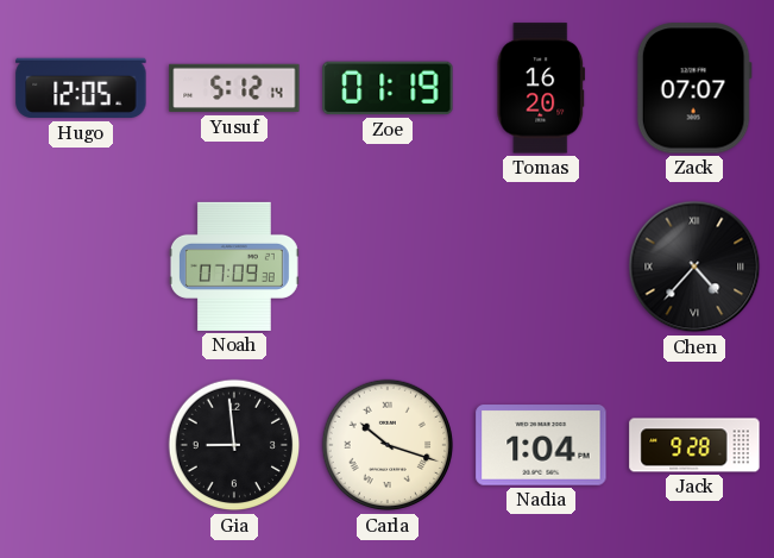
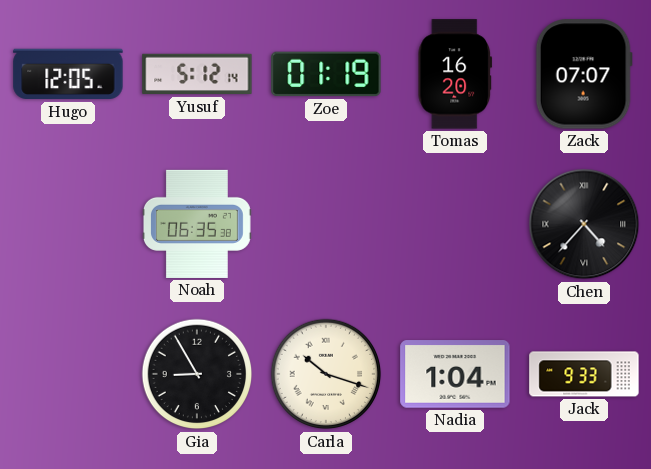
Noah: 07:09 -> 06:35
Gia: 8:59 -> 8:55
Jack: 9:28 -> 9:33
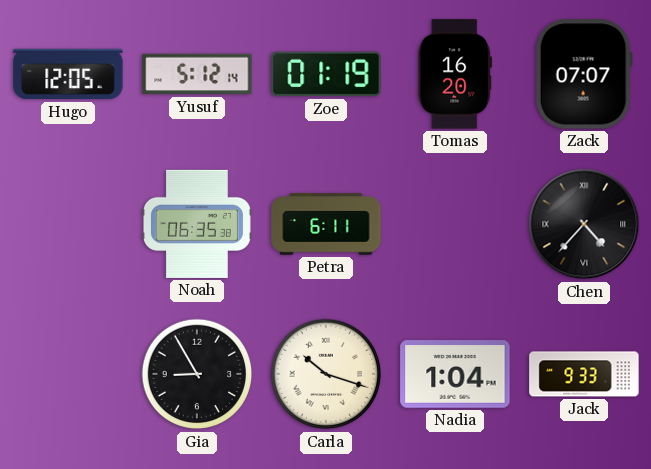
Petra: none -> 6:11
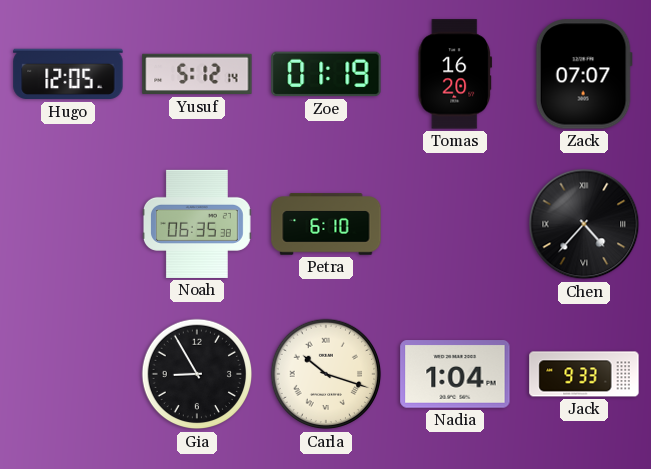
Petra: 6:11 -> 6:10
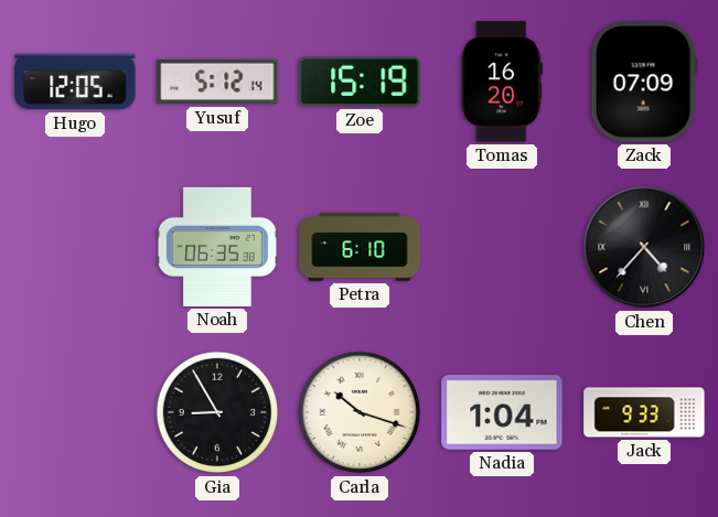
Zoe: 01:19 -> 15:19
Zack: 07:07 -> 07:09
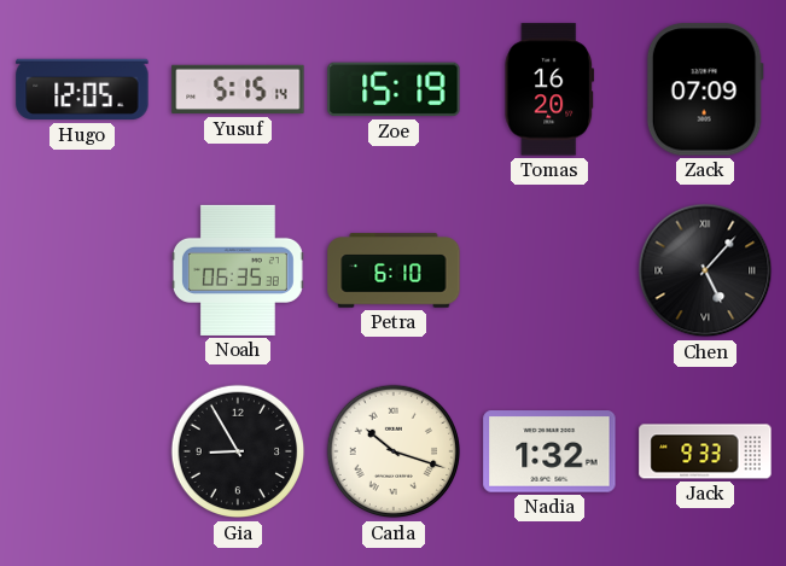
Yusuf: 5:12 -> 5:15
Chen: 4:37 -> 5:07
Nadia: 1:04 -> 1:32
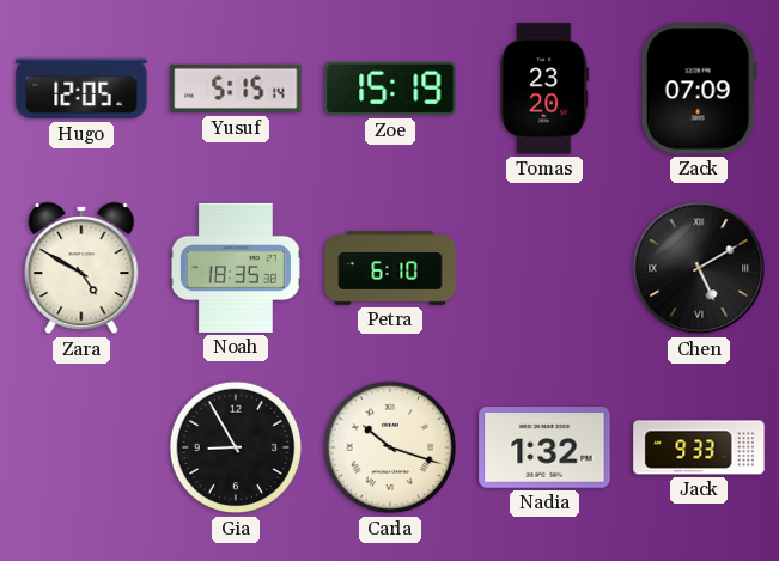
Tomas: 16:20 -> 23:20
Zara: none -> 4:50
Noah: 06:35 -> 18:35
Chen: 5:07 -> 5:10
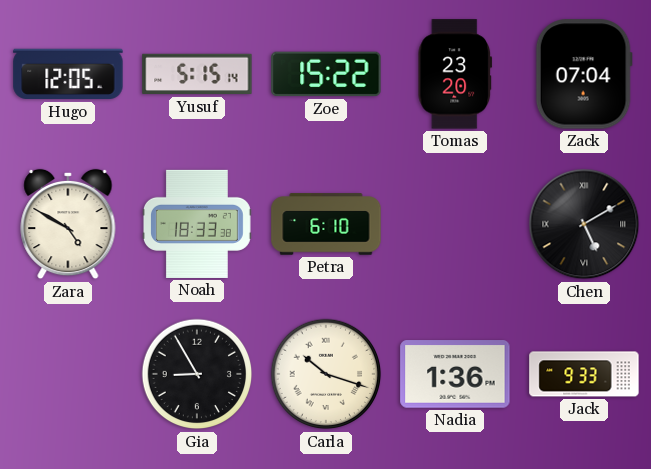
Zoe: 15:19 -> 15:22
Zack: 07:09 -> 07:04
Noah: 18:35 -> 18:33
Nadia: 1:32 -> 1:36
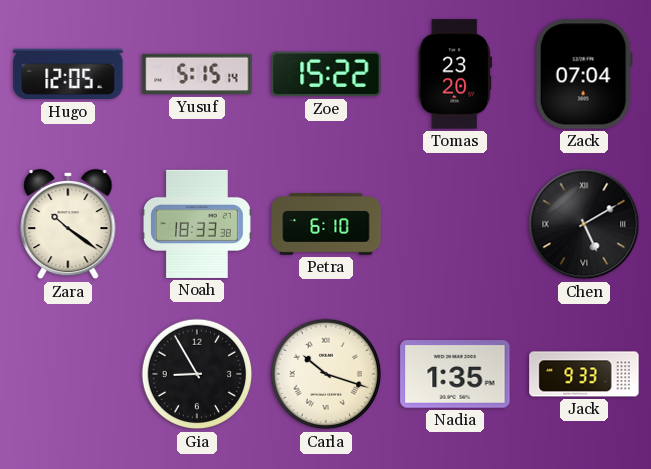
Zara: 4:50 -> 10:21
Nadia: 1:36 -> 1:35
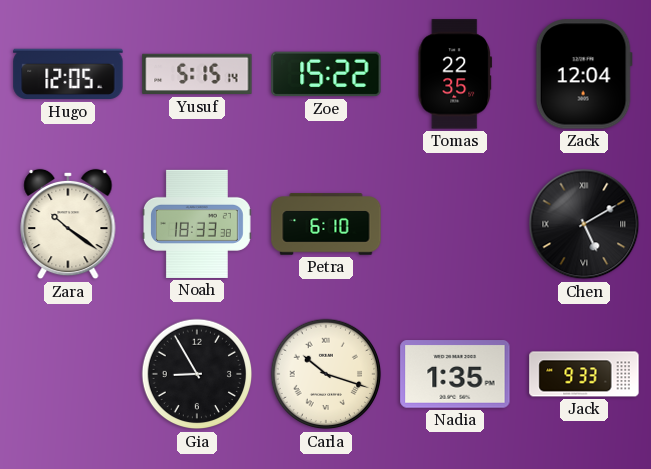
Tomas: 23:20 -> 22:35
Zack: 07:04 -> 12:04
